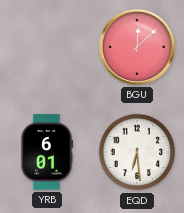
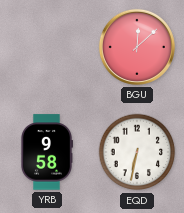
YRB: 6:01 -> 9:58
EQD: 6:29 -> 6:32
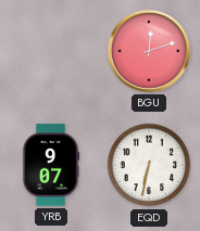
BGU: 12:08 -> 12:12
YRB: 9:58 -> 9:07
